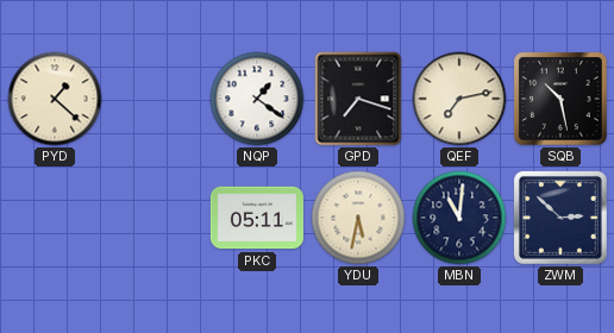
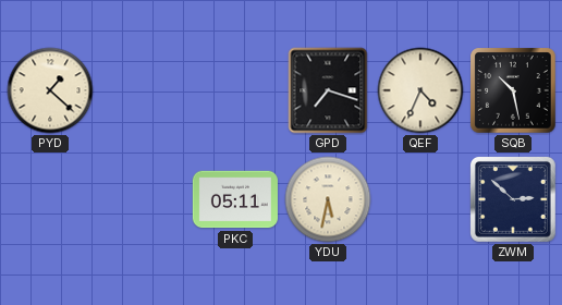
NQP: 1:21 -> none
QEF: 7:13 -> 4:34
MBN: 11:01 -> none
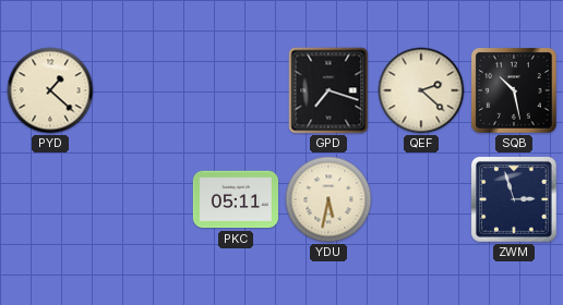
QEF: 4:34 -> 2:22
ZWM: 2:52 -> 2:57
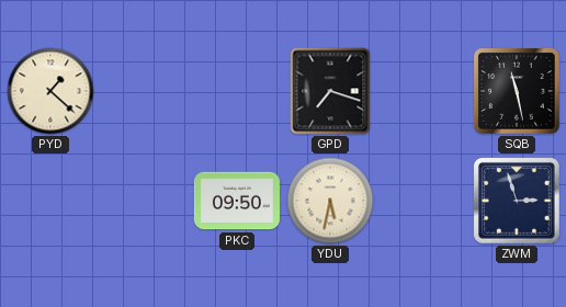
QEF: 2:22 -> none
SQB: 10:28 -> 11:28
PKC: 05:11 -> 09:50
